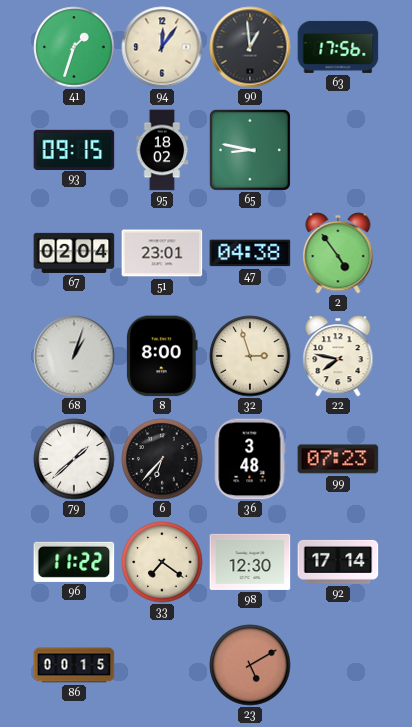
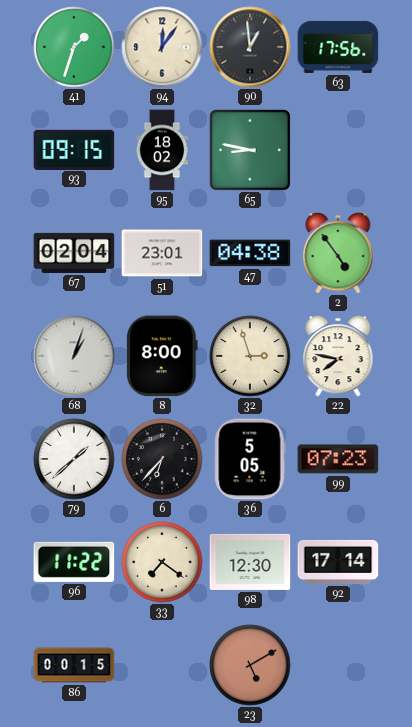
36: 3:48 -> 5:05
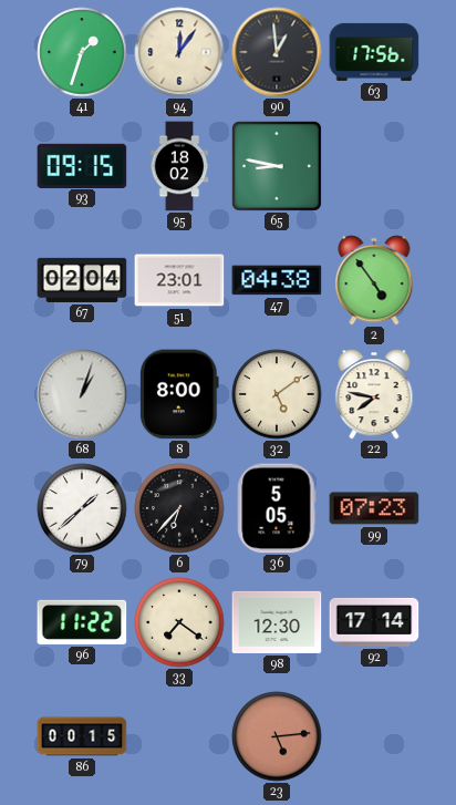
32: 2:57 -> 5:09
23: 5:10 -> 5:14
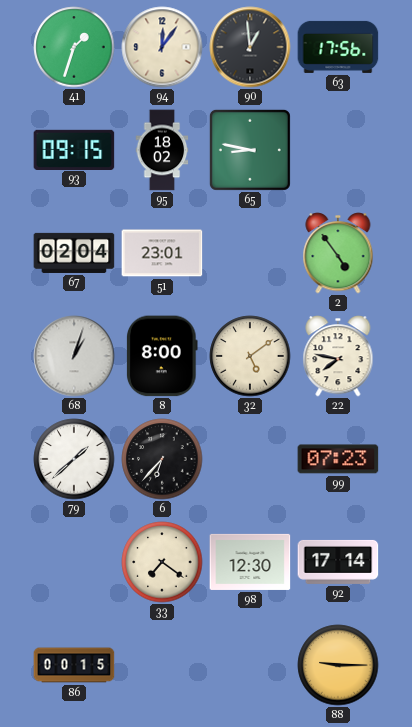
47: 04:38 -> none
36: 5:05 -> none
96: 11:22 -> none
23: 5:14 -> none
88: none -> 9:15
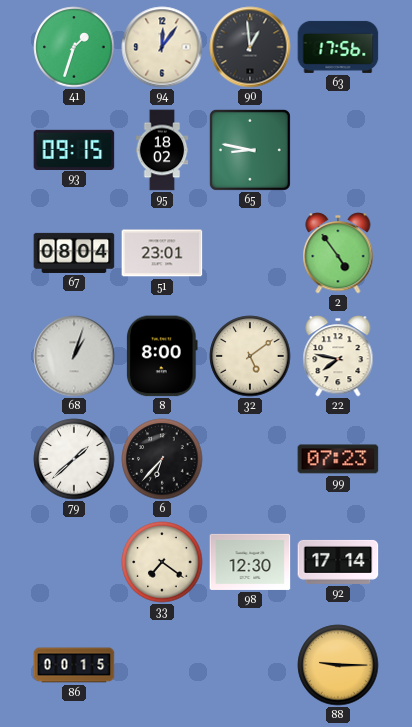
67: 02:04 -> 08:04
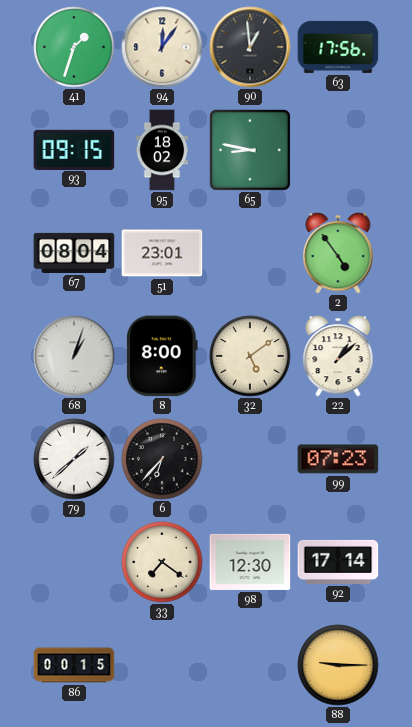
22: 7:47 -> 1:08
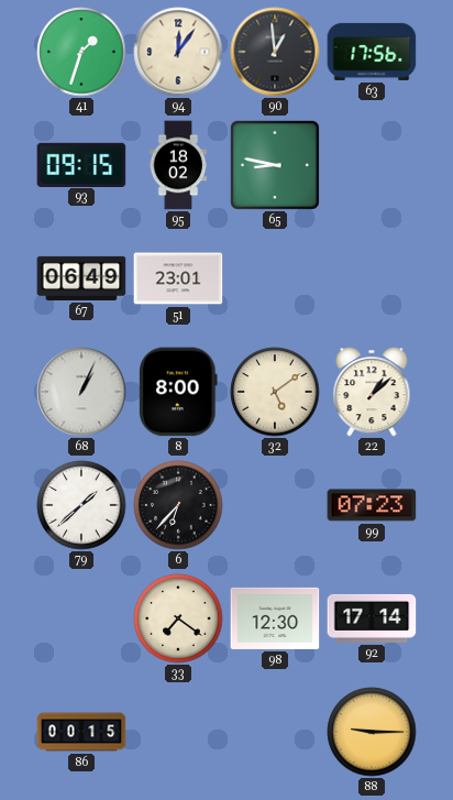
67: 08:04 -> 06:49
2: 4:54 -> none
68: 1:03 -> 1:04
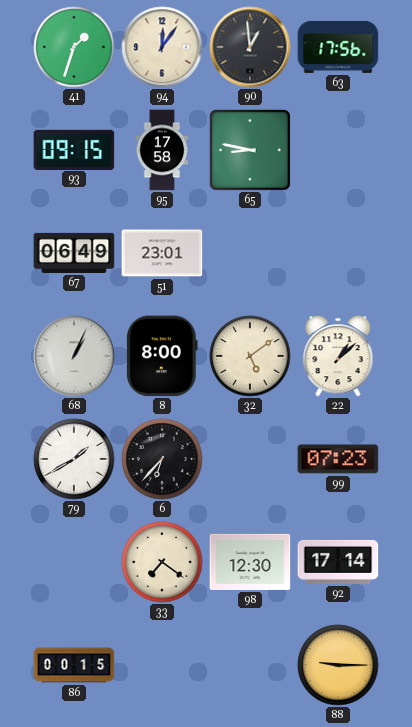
95: 18:02 -> 17:58
79: 1:38 -> 1:40
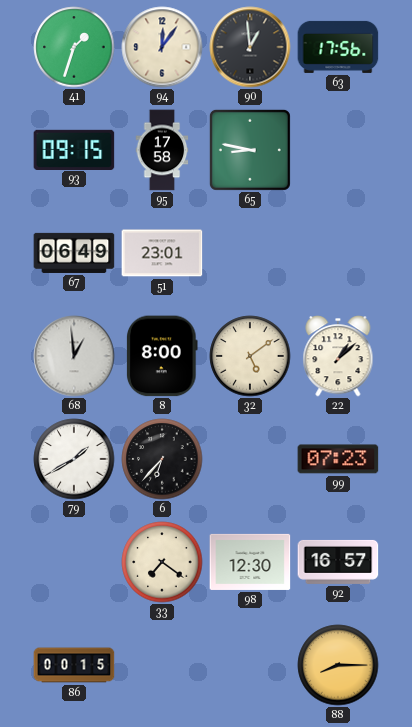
68: 1:04 -> 12:59
92: 17:14 -> 16:57
88: 9:15 -> 8:15
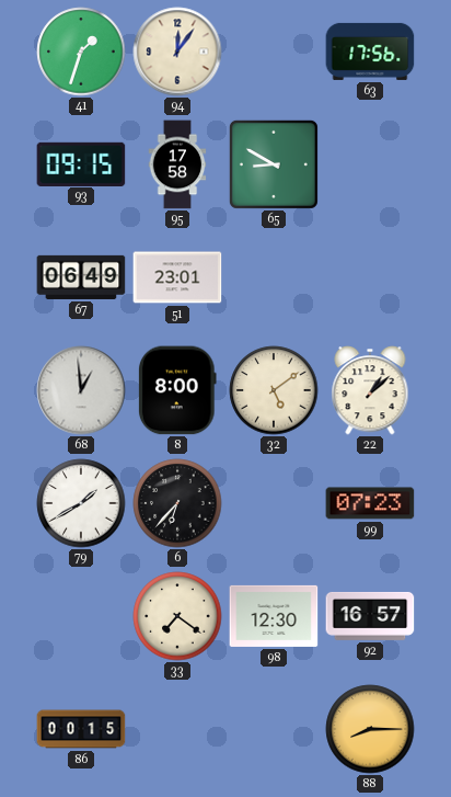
90: 12:59 -> none
65: 8:47 -> 8:50
